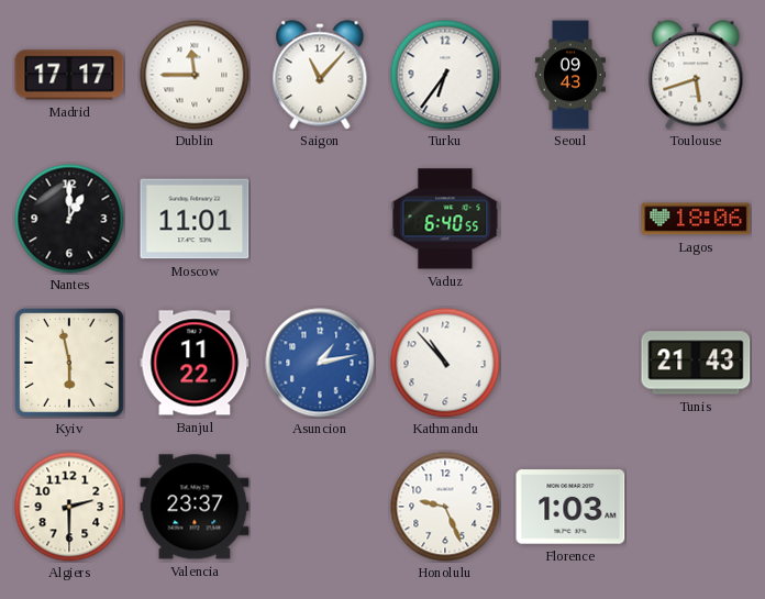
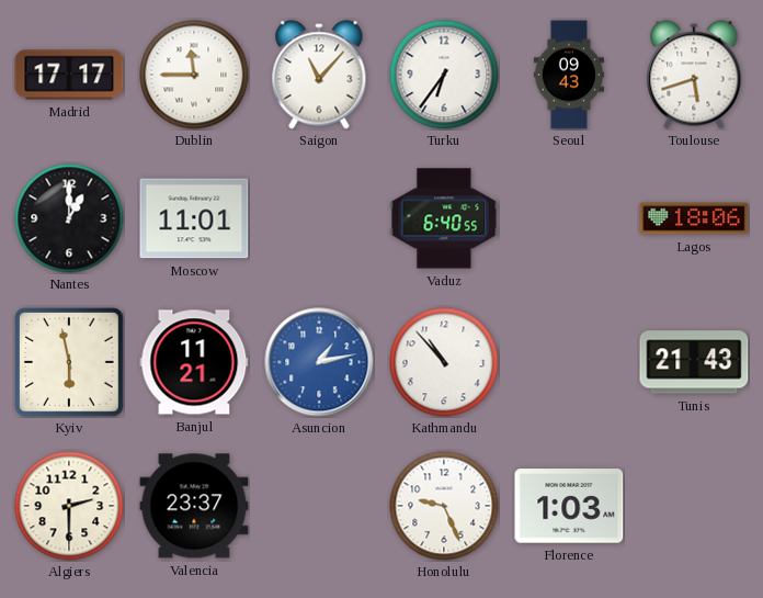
Banjul: 11:22 -> 11:21
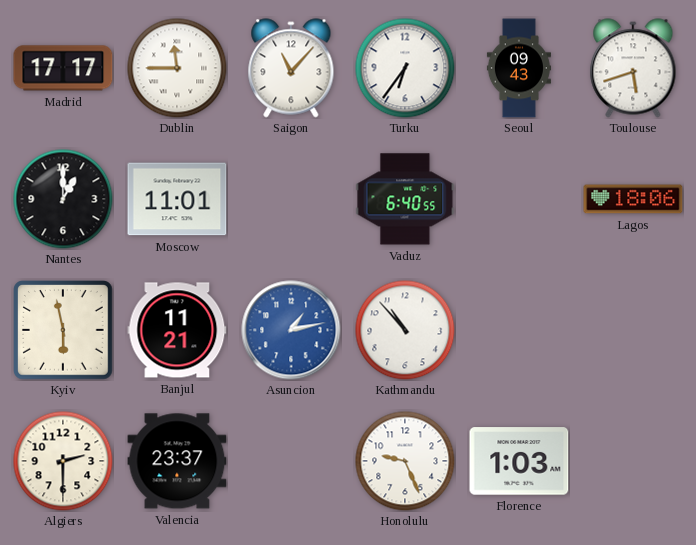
Tunis: 21:43 -> none
